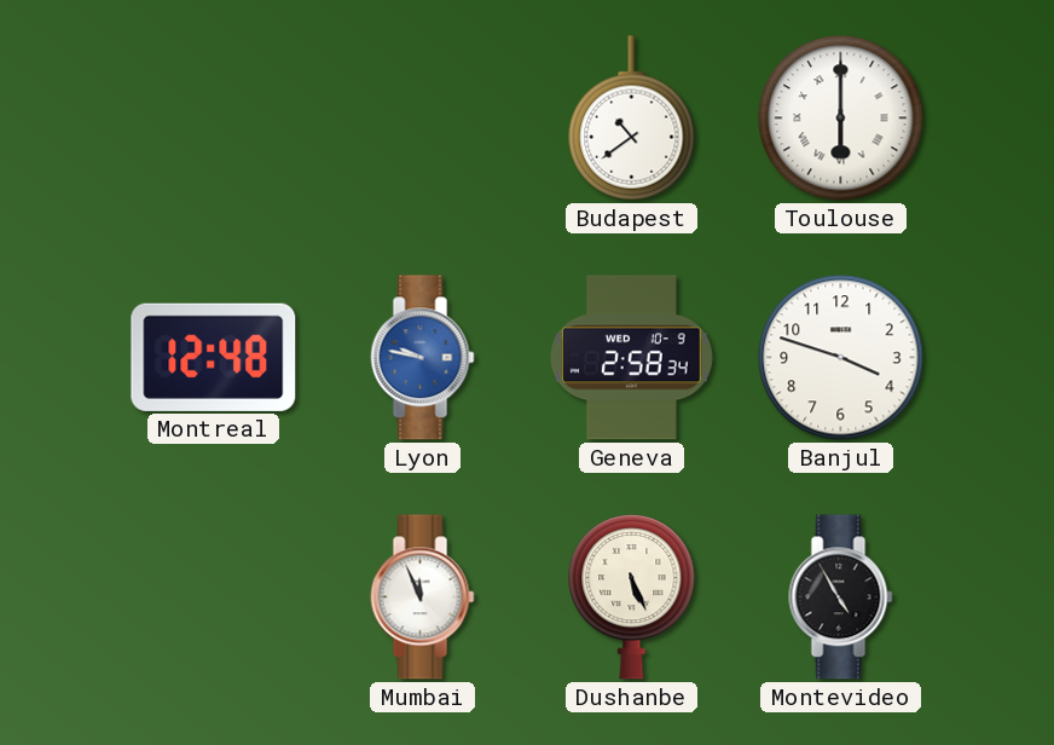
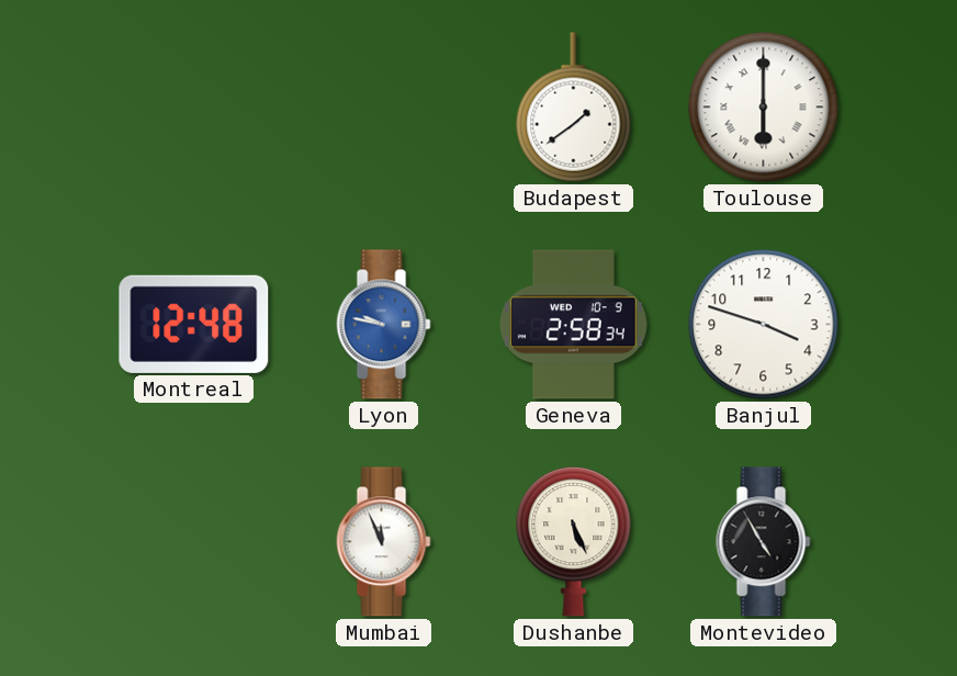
Budapest: 10:39 -> 1:39
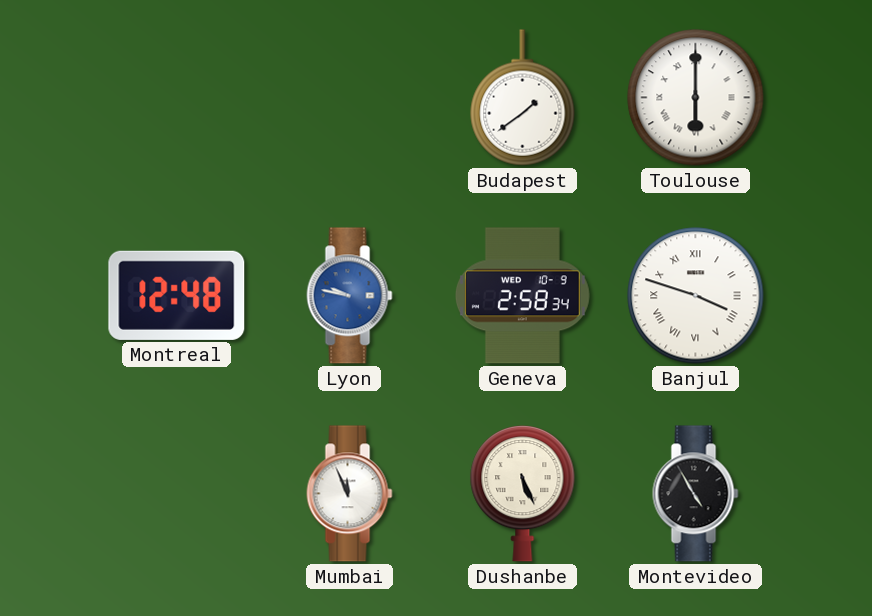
Banjul numerals: Arabic -> Roman
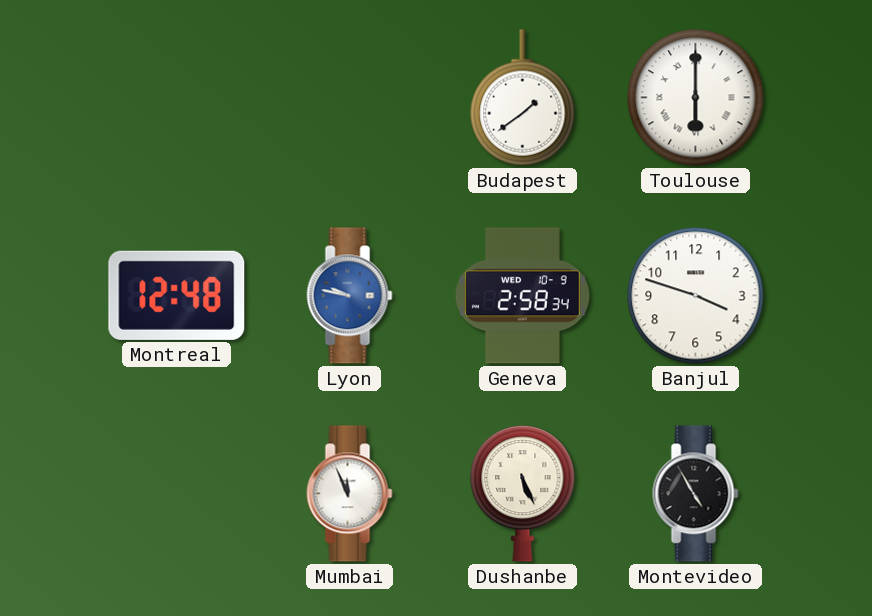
Banjul numerals: Roman -> Arabic
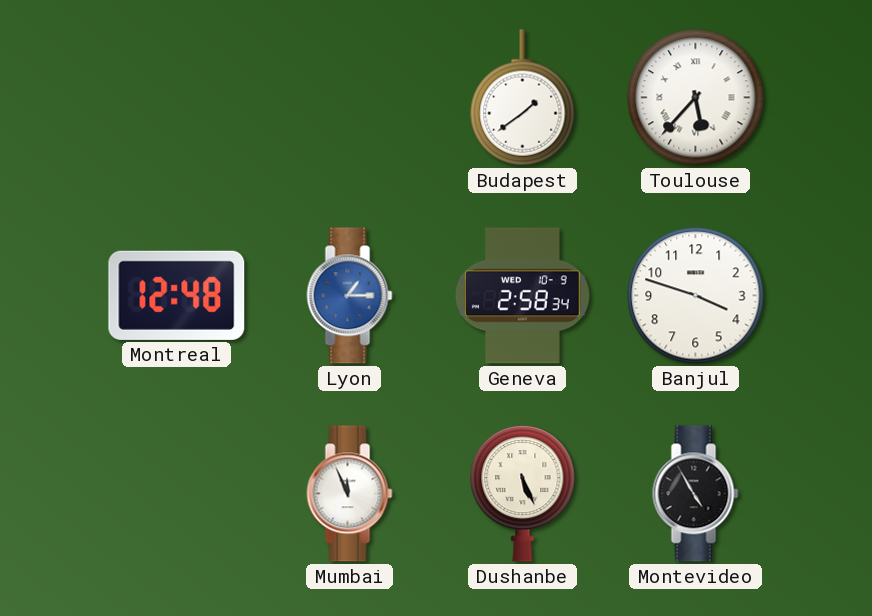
Toulouse: 6:00 -> 5:37
Lyon: 9:47 -> 1:15
